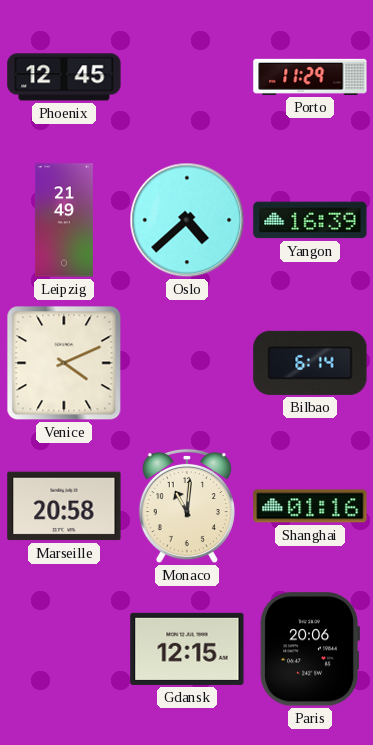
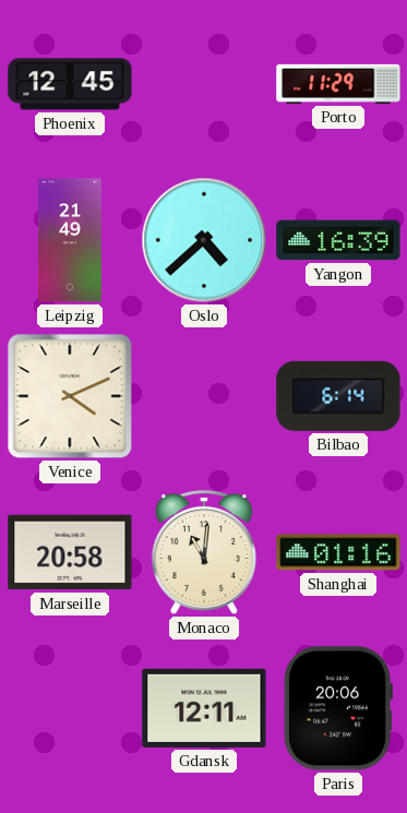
Gdansk: 12:15 -> 12:11
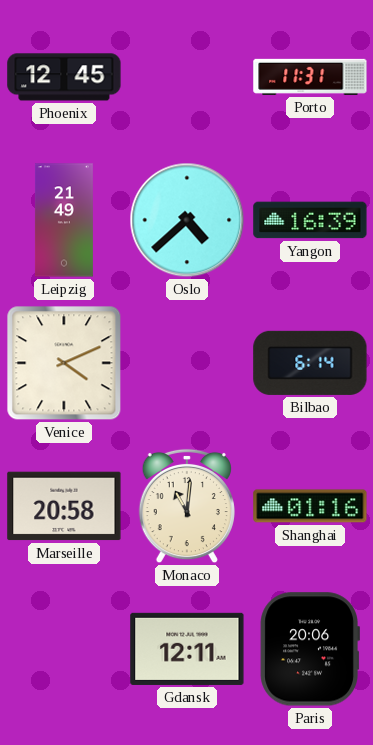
Porto: 11:29 -> 11:31
